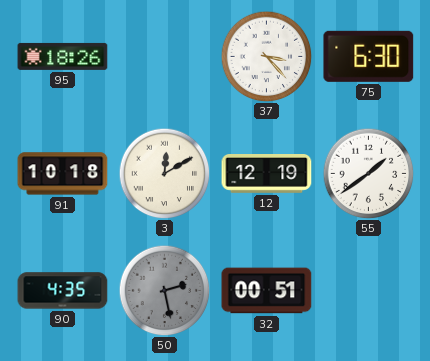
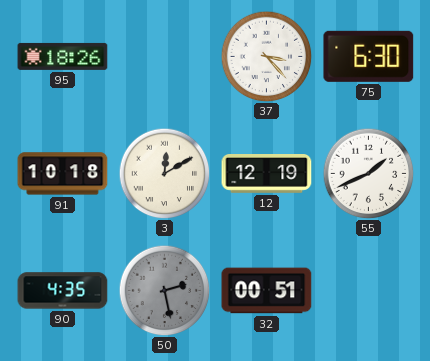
55: 1:39 -> 1:41
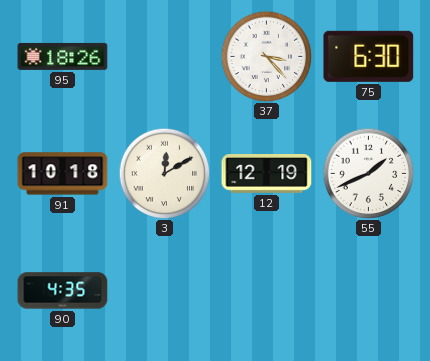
50: 2:28 -> none
32: 00:51 -> none
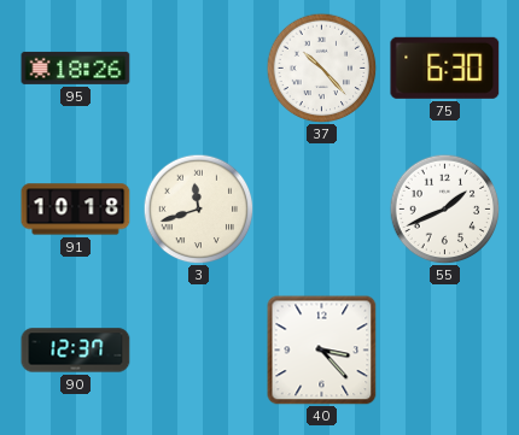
37: 3:23 -> 10:23
3: 12:10 -> 11:42
12: 12:19 -> none
90: 4:35 -> 12:37
40: none -> 3:23
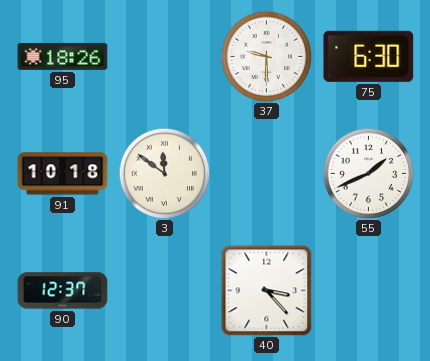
37: 10:23 -> 9:30
3: 11:42 -> 11:51
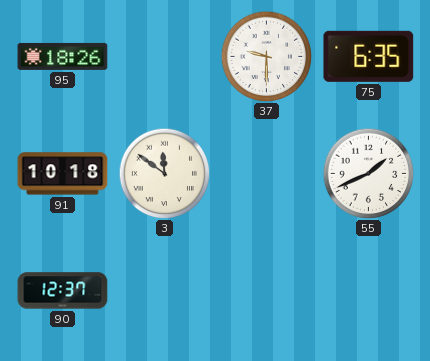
75: 6:30 -> 6:35
40: 3:23 -> none
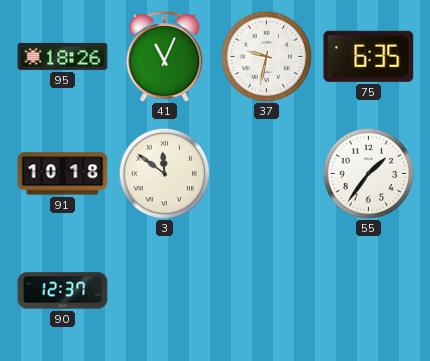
41: none -> 11:04
37: 9:30 -> 9:32
55: 1:41 -> 1:36
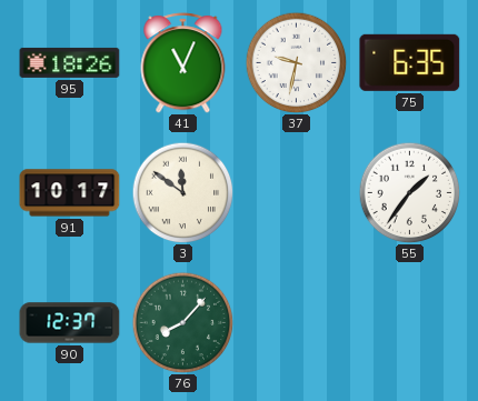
91: 10:18 -> 10:17
76: none -> 8:07
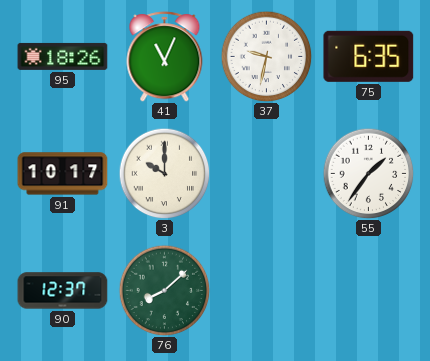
3: 11:51 -> 10:00
76: 8:07 -> 8:08
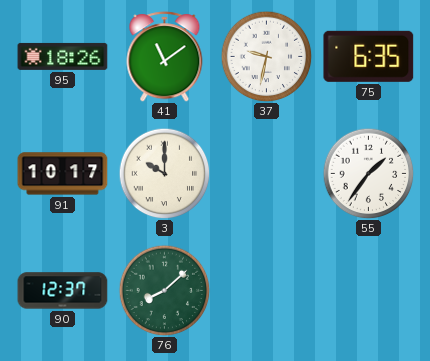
41: 11:04 -> 11:09
